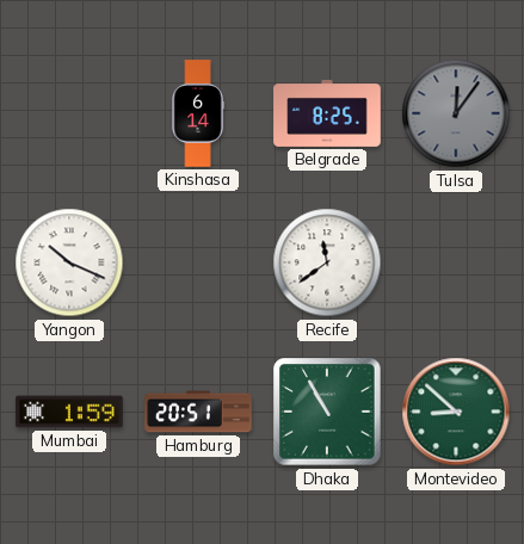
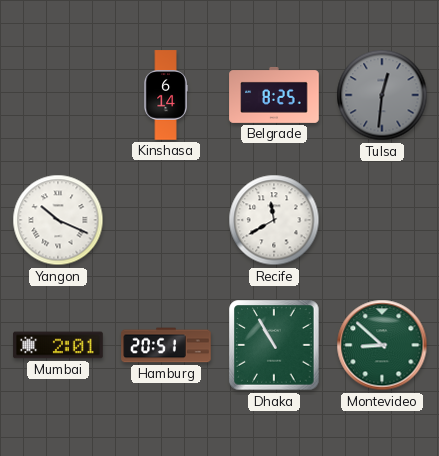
Tulsa: 12:06 -> 12:31
Recife: 11:39 -> 11:40
Mumbai: 1:59 -> 2:01
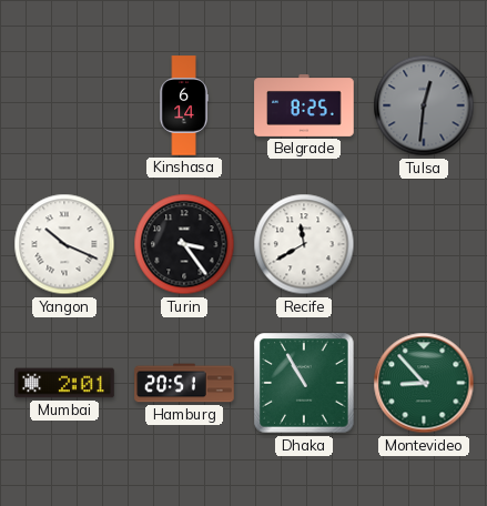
Turin: none -> 3:24
Montevideo: 8:52 -> 8:53
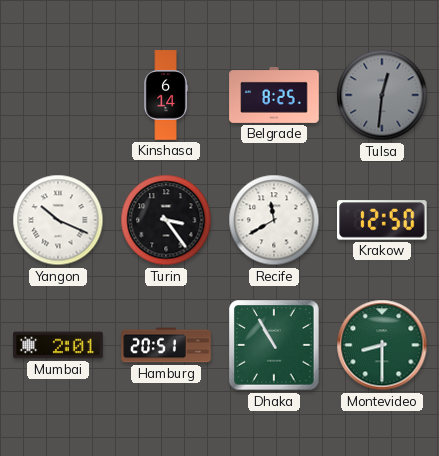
Krakow: none -> 12:50
Montevideo: 8:53 -> 8:30
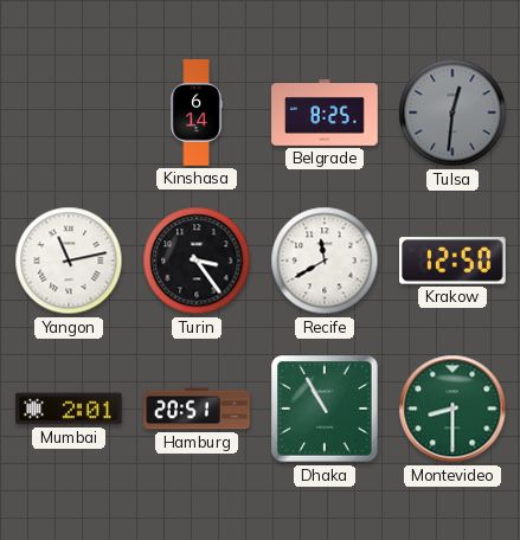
Yangon: 10:19 -> 11:13
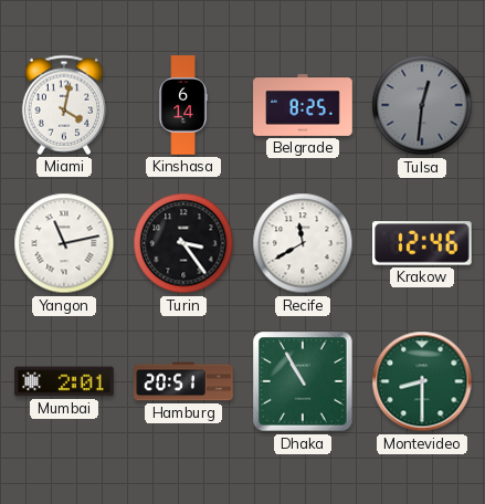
Miami: none -> 4:02
Krakow: 12:50 -> 12:46
